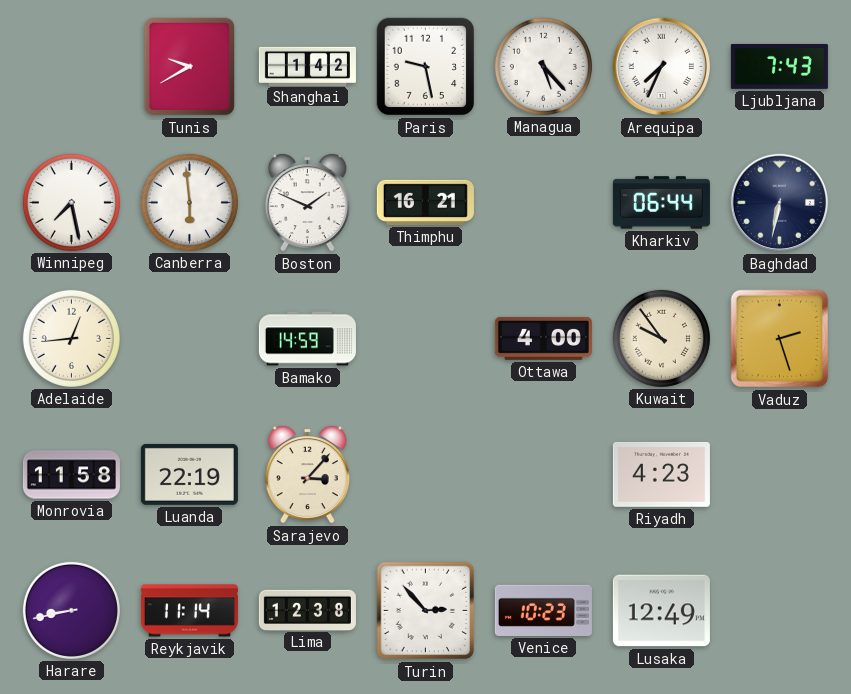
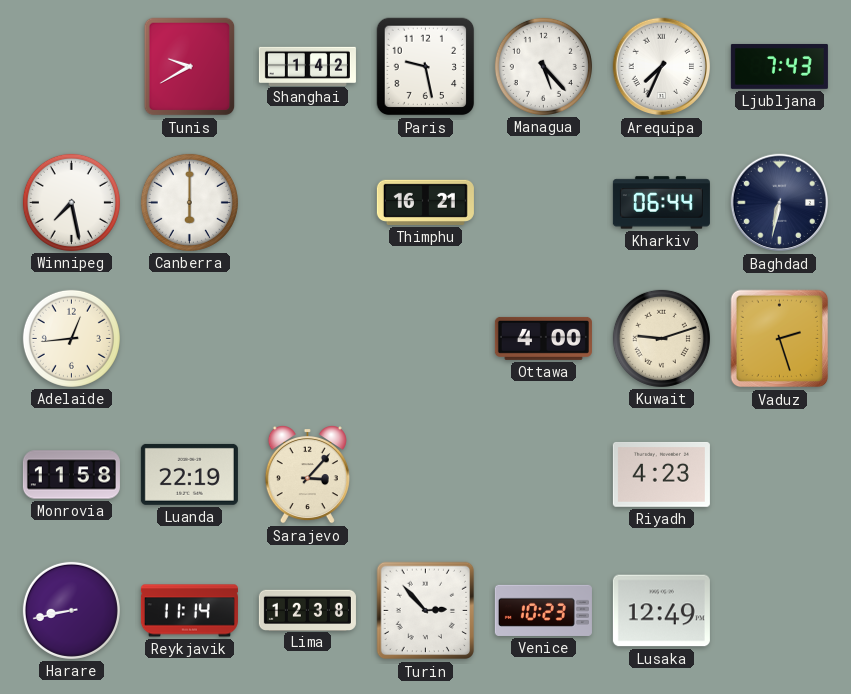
Canberra: 5:59 -> 6:00
Boston: 1:49 -> none
Bamako: 14:59 -> none
Kuwait: 9:54 -> 9:12
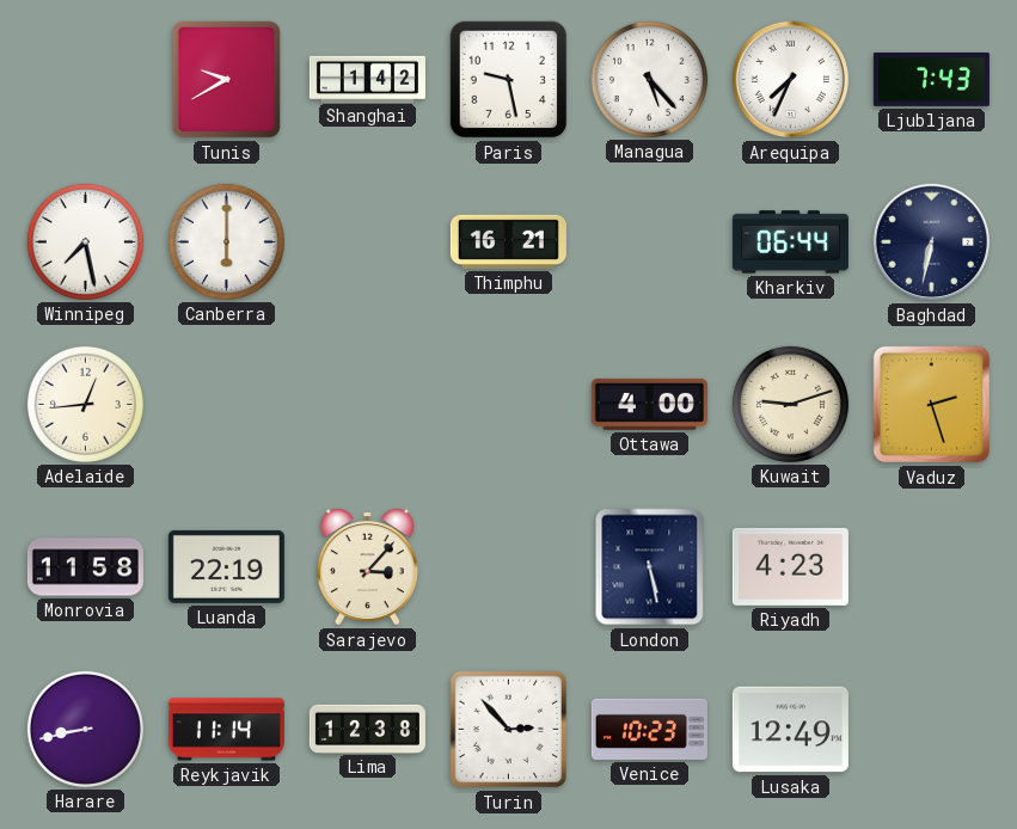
London: none -> 5:28
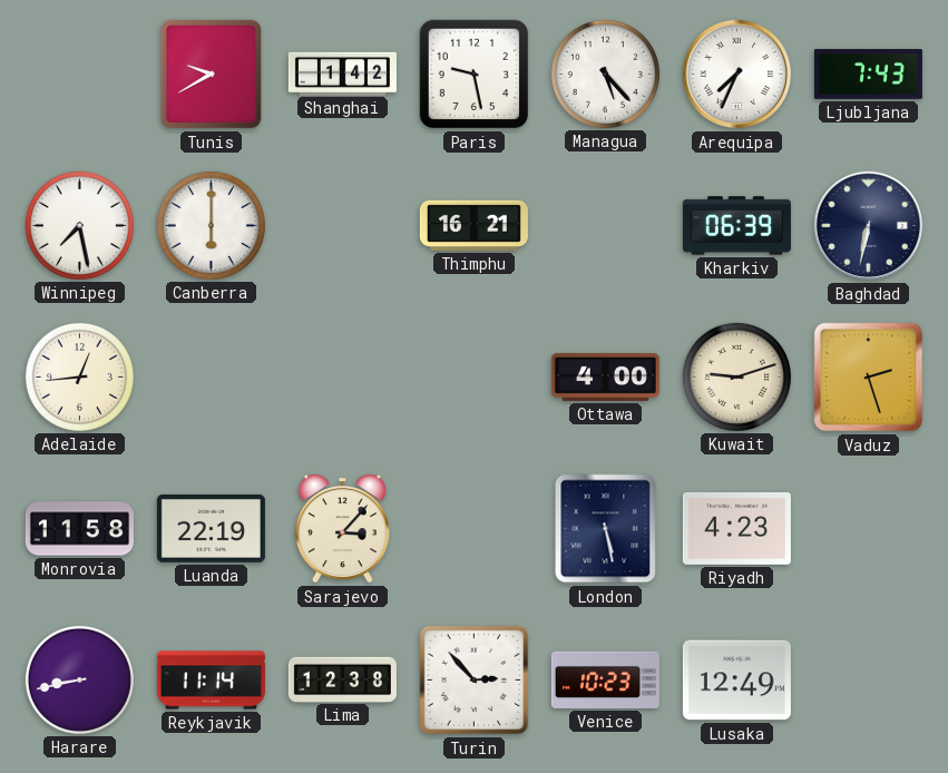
Kharkiv: 06:44 -> 06:39
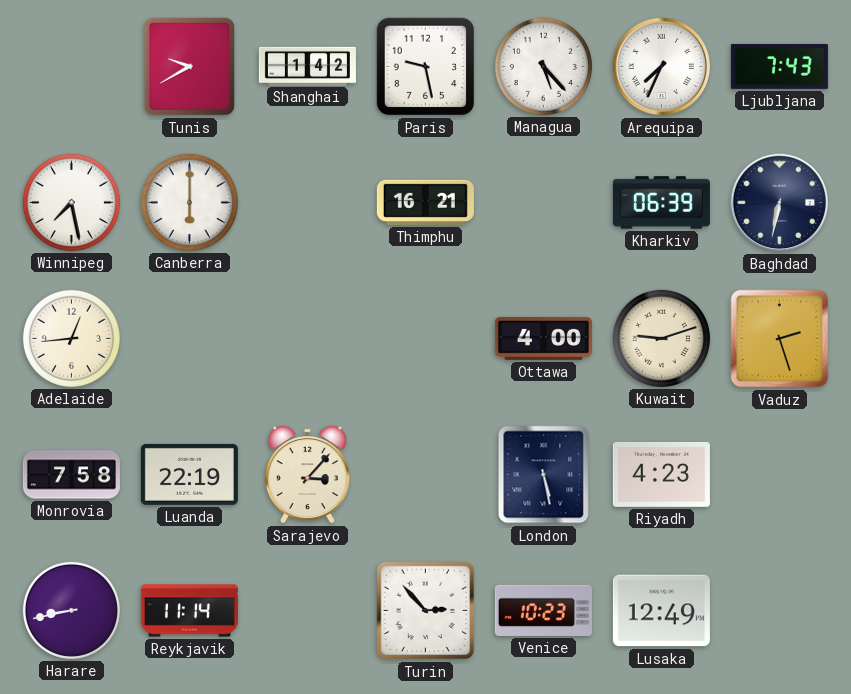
Monrovia: 11:58 -> 7:58
Lima: 12:38 -> none
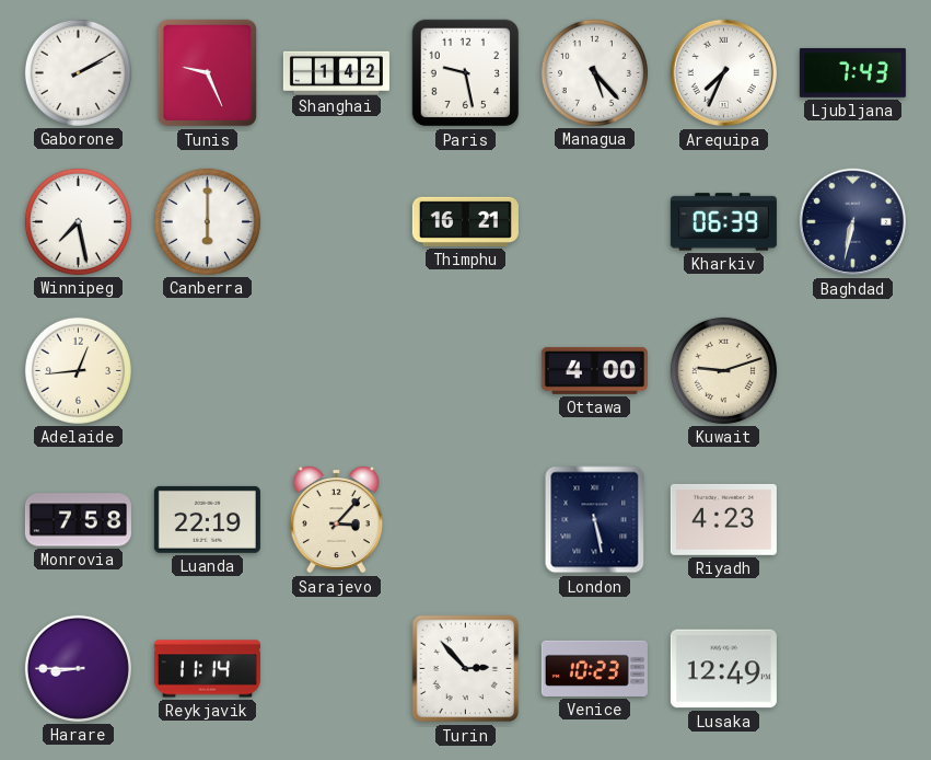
Gaborone: none -> 2:10
Tunis: 9:40 -> 9:26
Vaduz: 2:27 -> none
Harare: 8:43 -> 8:45
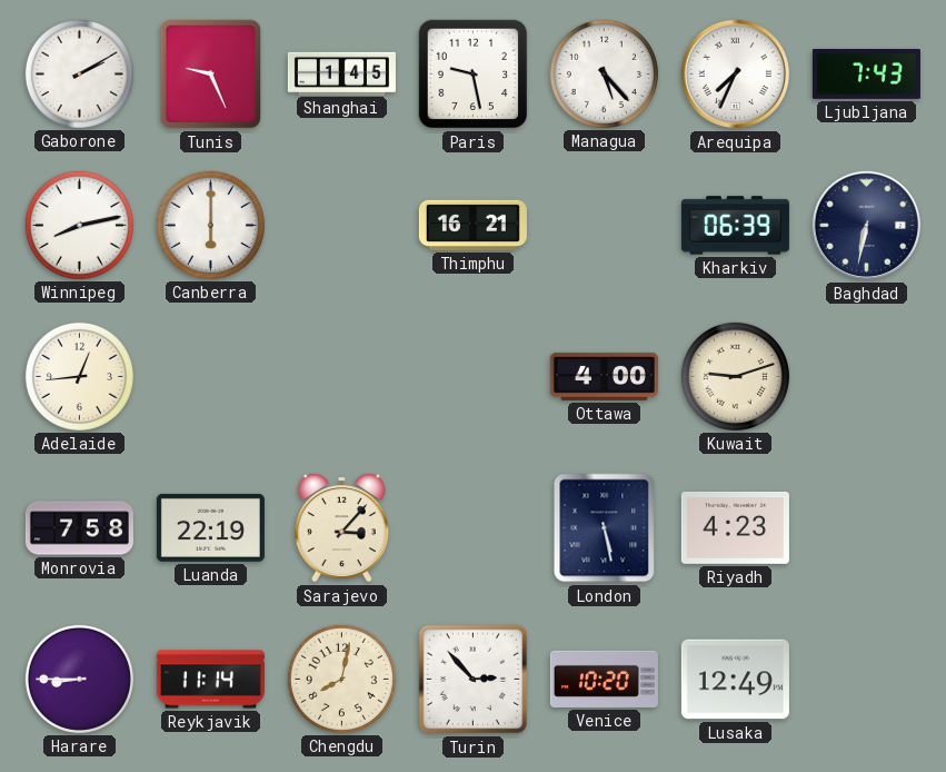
Shanghai: 1:42 -> 1:45
Winnipeg: 7:28 -> 8:13
Chengdu: none -> 8:02
Venice: 10:23 -> 10:20
